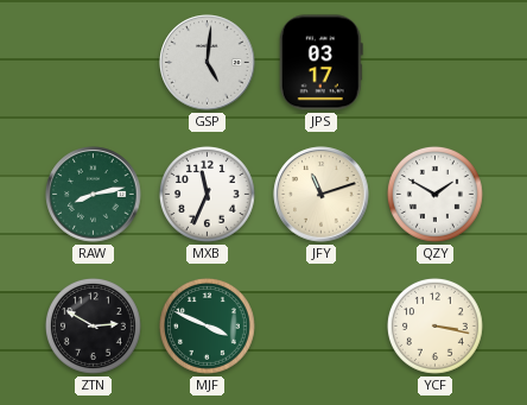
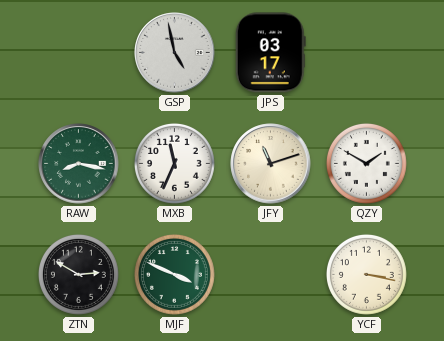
GSP: 5:01 -> 4:58
RAW: 8:13 -> 8:17
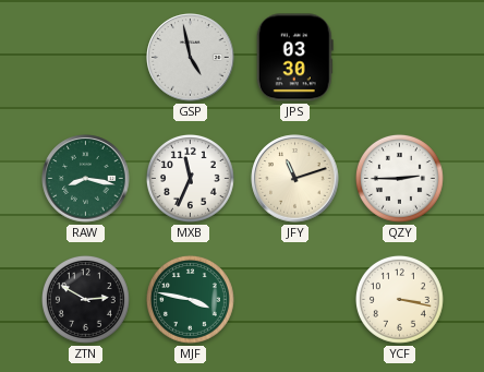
JPS: 03:17 -> 03:30
QZY: 1:50 -> 2:45
MJF: 3:49 -> 3:47
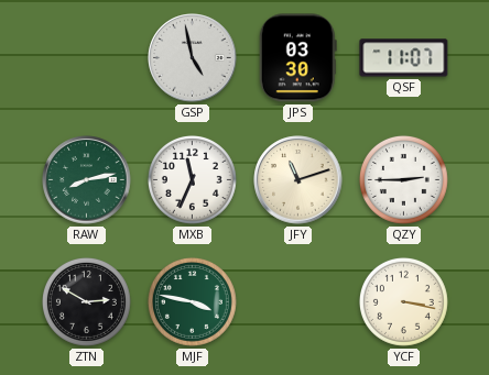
QSF: none -> 11:07
RAW: 8:17 -> 8:13
